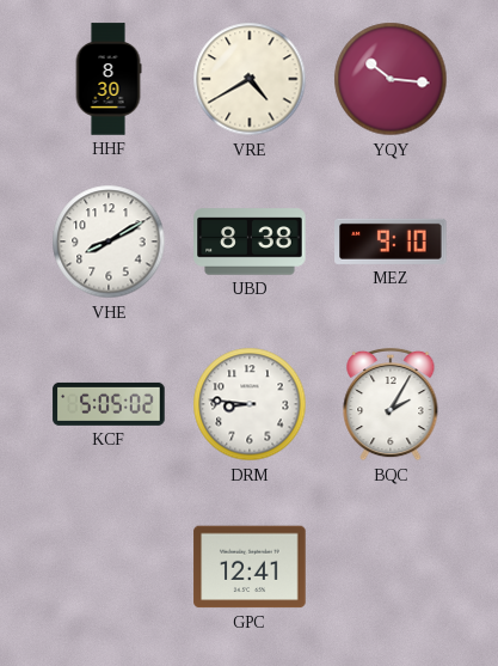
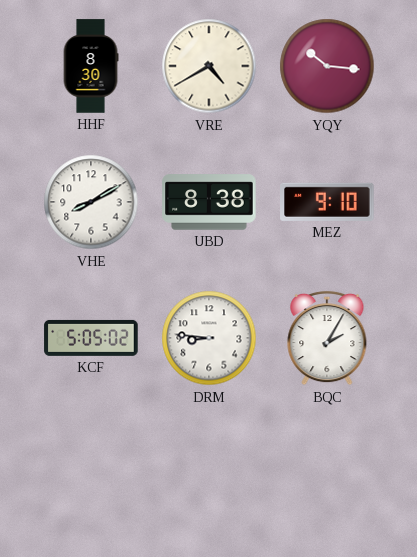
GPC: 12:41 -> none
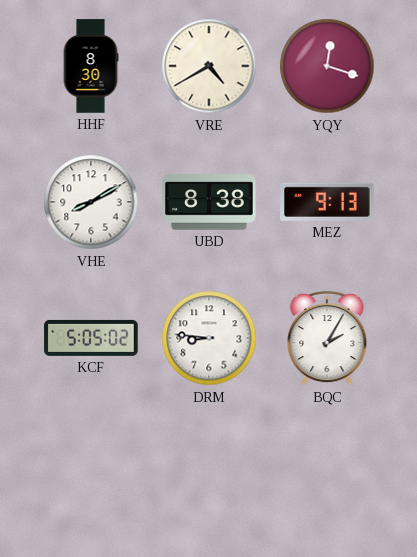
YQY: 10:16 -> 12:18
MEZ: 9:10 -> 9:13
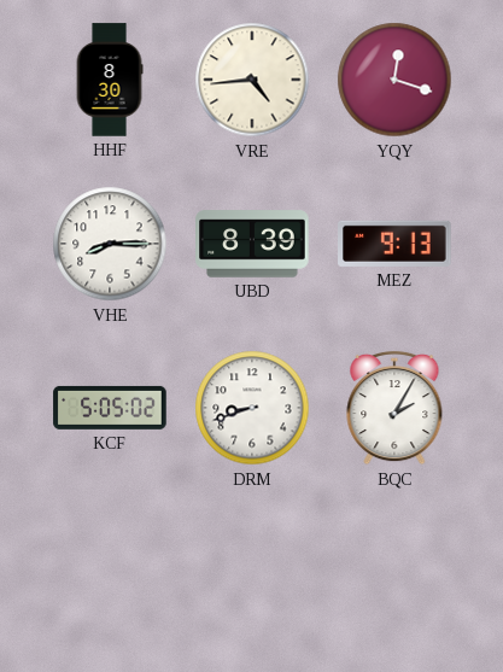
VRE: 4:40 -> 4:44
VHE: 8:10 -> 8:15
UBD: 8:38 -> 8:39
DRM: 8:46 -> 8:42
